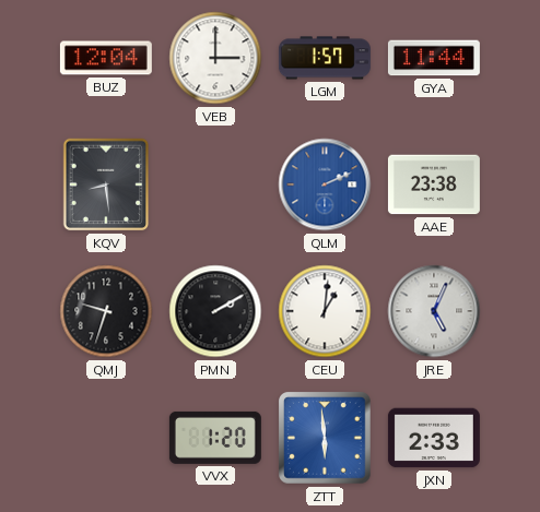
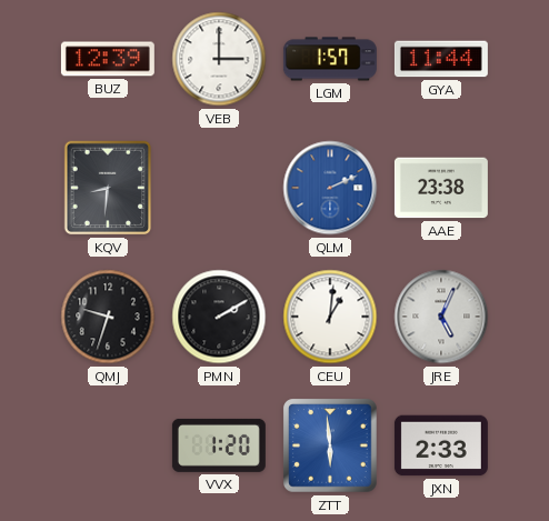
BUZ: 12:04 -> 12:39
KQV: 8:29 -> 8:31
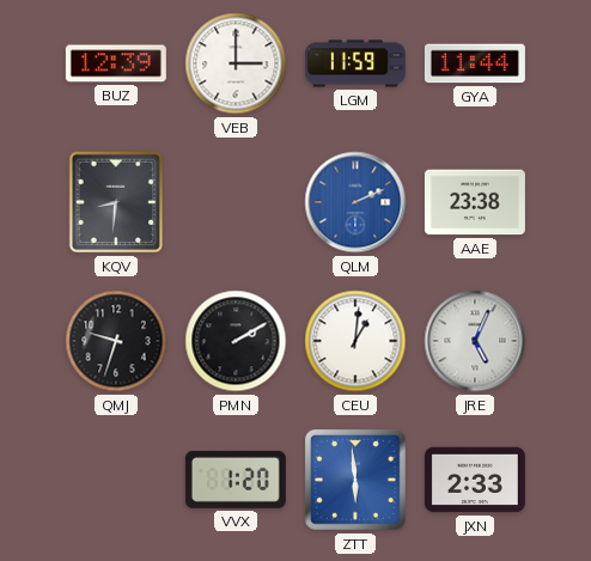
LGM: 1:57 -> 11:59
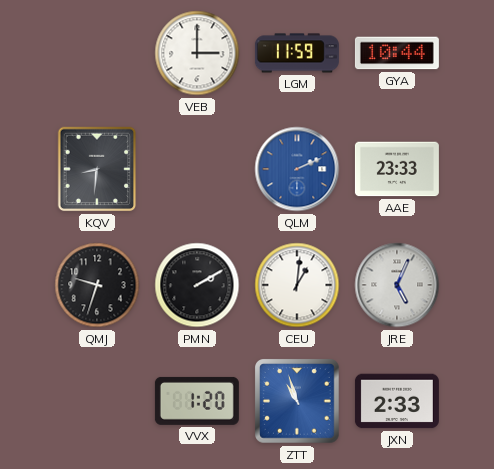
BUZ: 12:39 -> none
GYA: 11:44 -> 10:44
AAE: 23:38 -> 23:33
ZTT: 5:59 -> 10:57
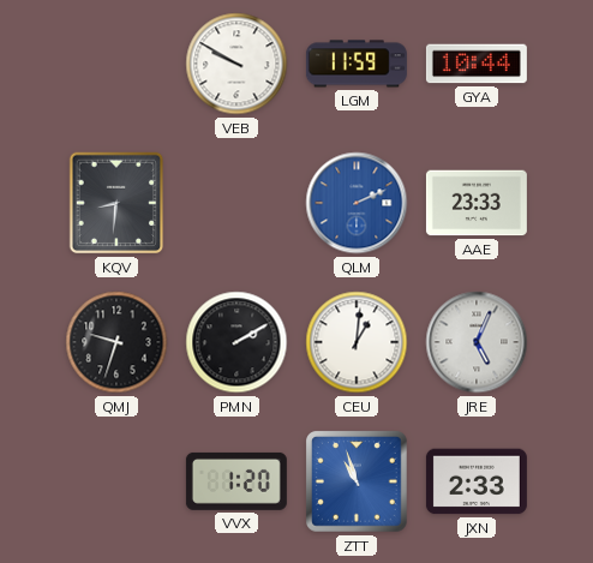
VEB: 3:00 -> 9:50
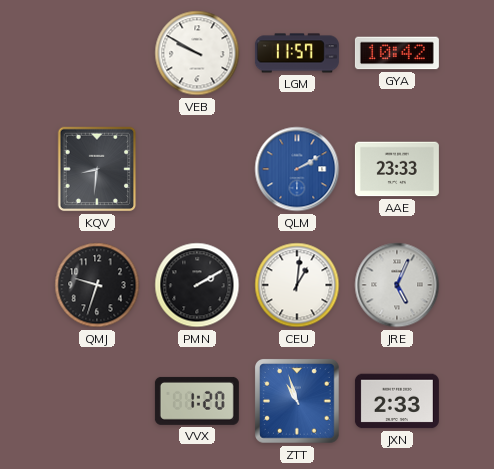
LGM: 11:59 -> 11:57
GYA: 10:44 -> 10:42
QLM: 2:11 -> 2:10
